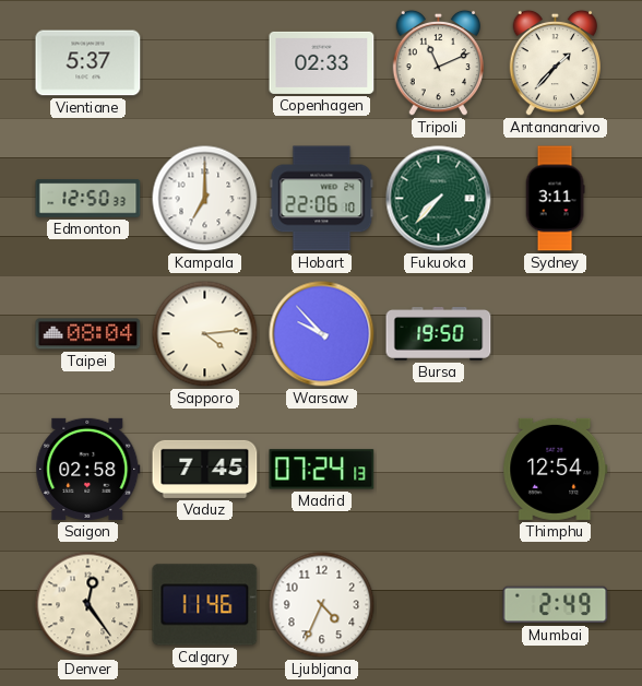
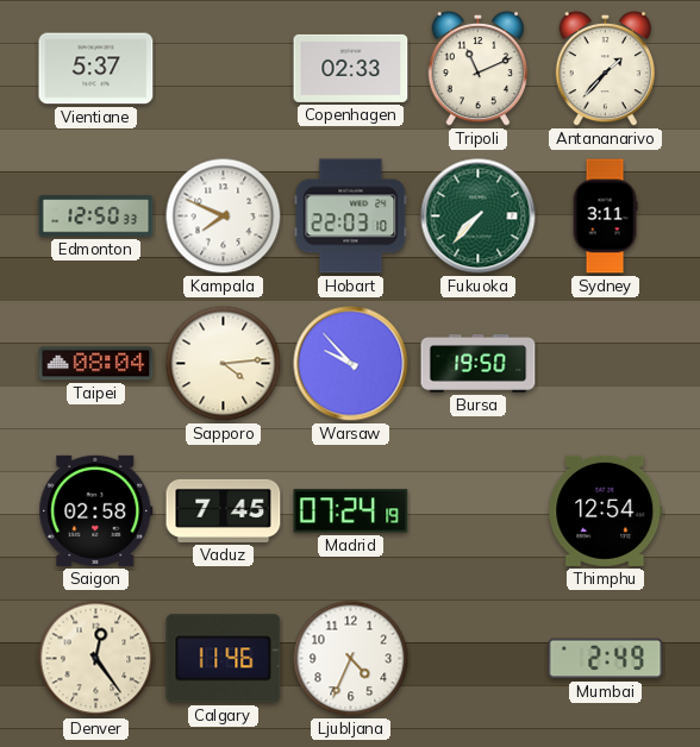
Kampala: 7:00 -> 7:49
Hobart: 22:06 -> 22:03
Madrid: 07:24:13 -> 07:24:19
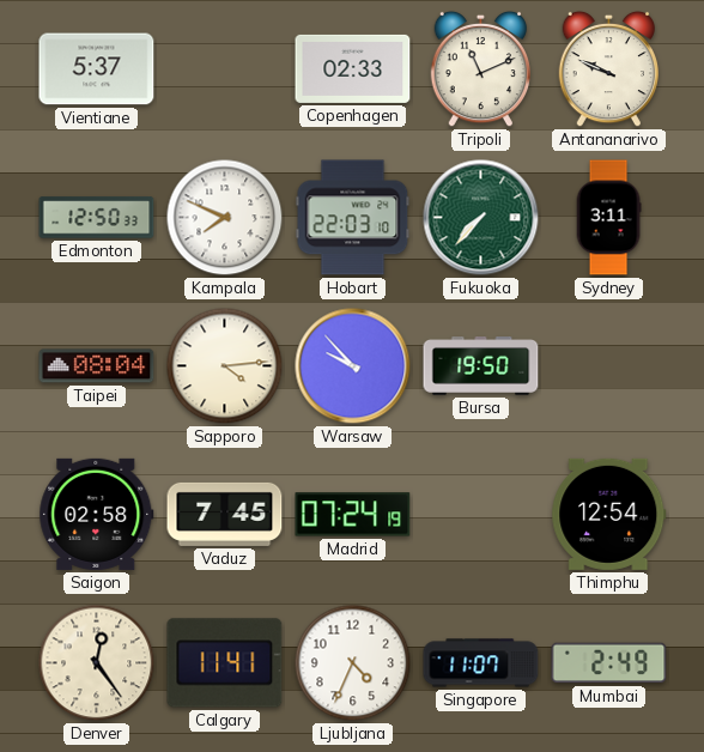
Antananarivo: 1:37 -> 9:49
Calgary: 11:46 -> 11:41
Singapore: none -> 11:07
